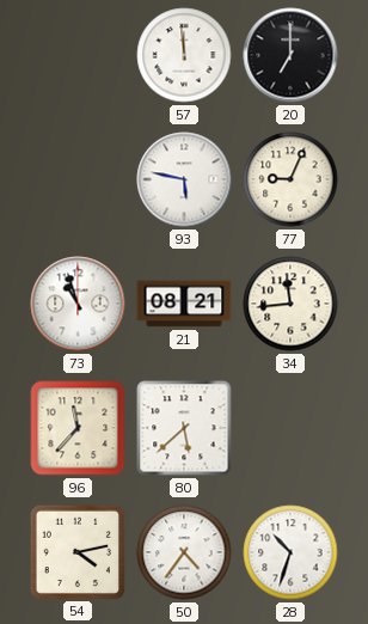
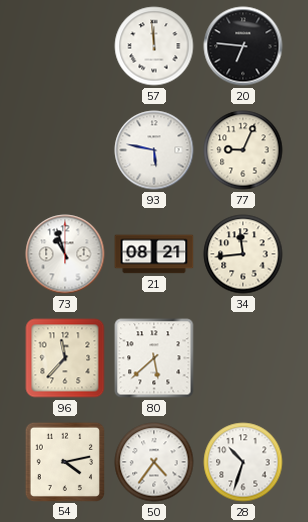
20: 7:00 -> 6:46
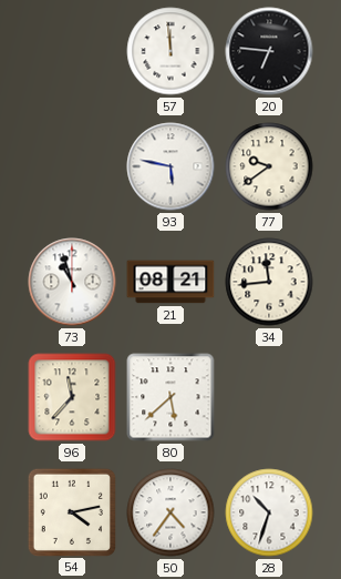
77: 9:04 -> 9:39
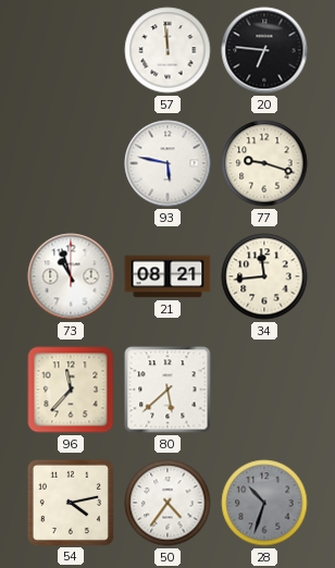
77: 9:39 -> 9:18
28 dial: white -> grey
